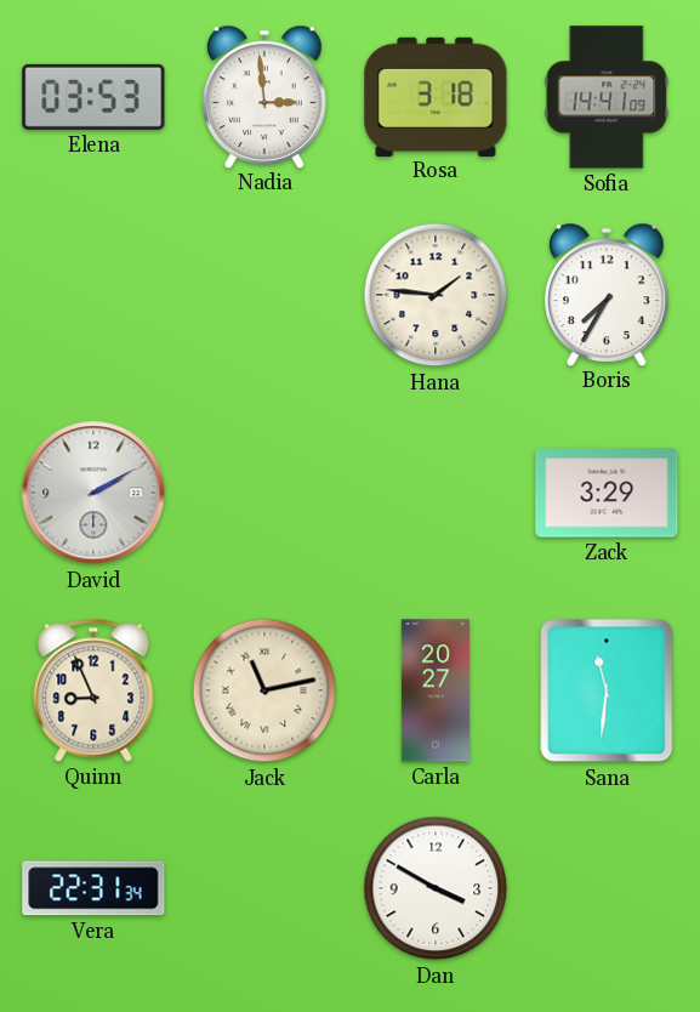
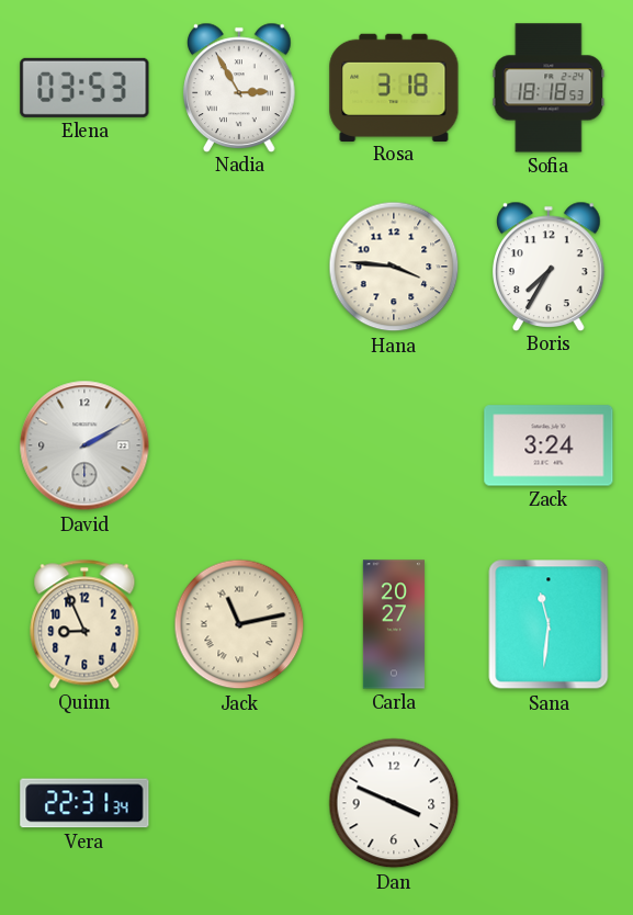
Nadia: 2:59 -> 2:55
Sofia: 14:41 -> 18:18
Hana: 1:46 -> 3:46
Zack: 3:29 -> 3:24
Dan: 3:50 -> 3:49
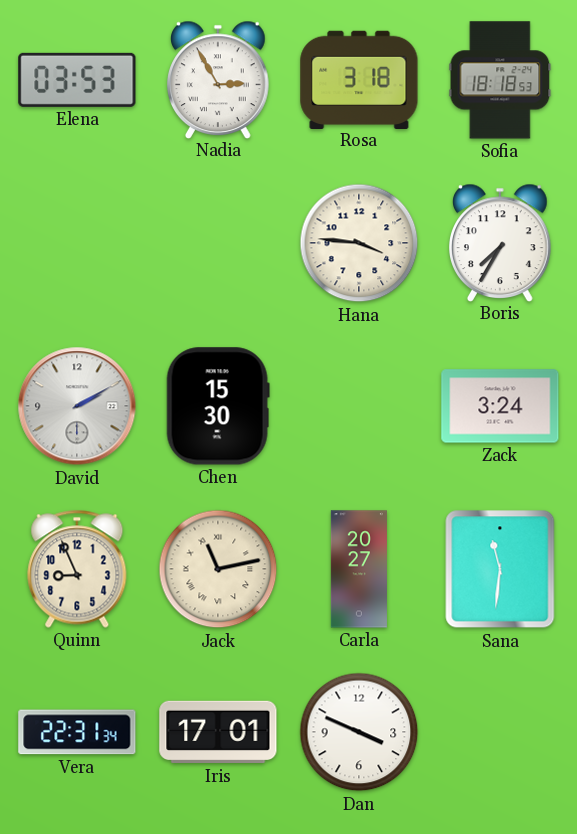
Chen: none -> 15:30
Iris: none -> 17:01
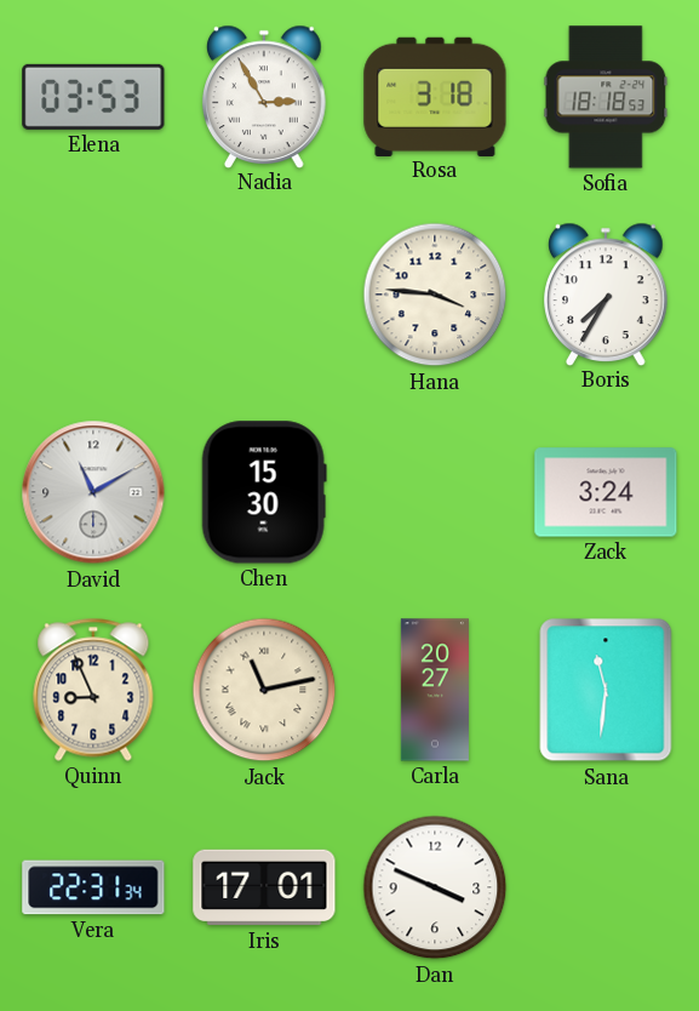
David: 2:10 -> 11:10
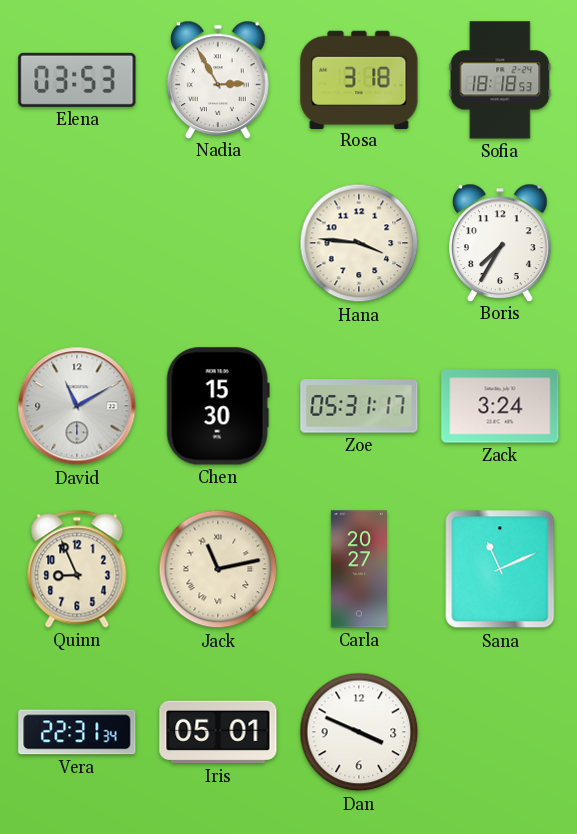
Zoe: none -> 05:31
Sana: 11:31 -> 11:11
Iris: 17:01 -> 05:01
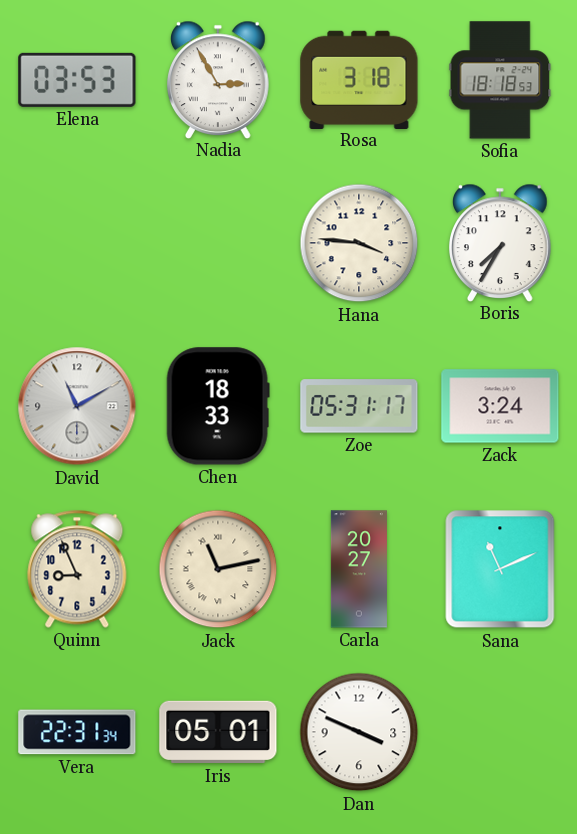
Chen: 15:30 -> 18:33
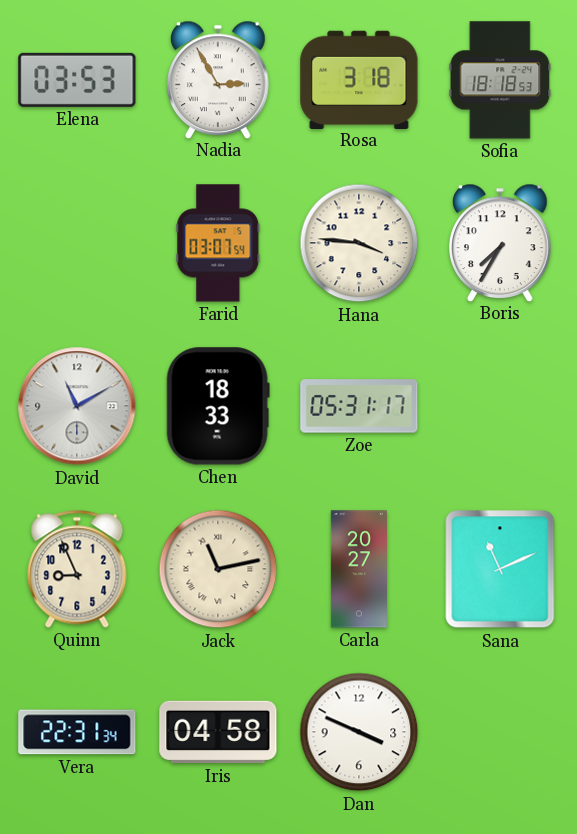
Farid: none -> 03:07
Zack: 3:24 -> none
Iris: 05:01 -> 04:58
